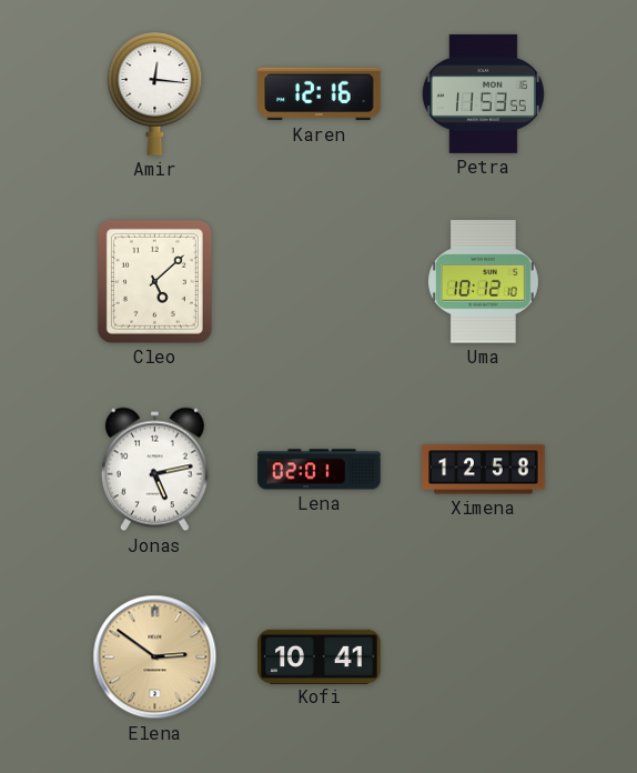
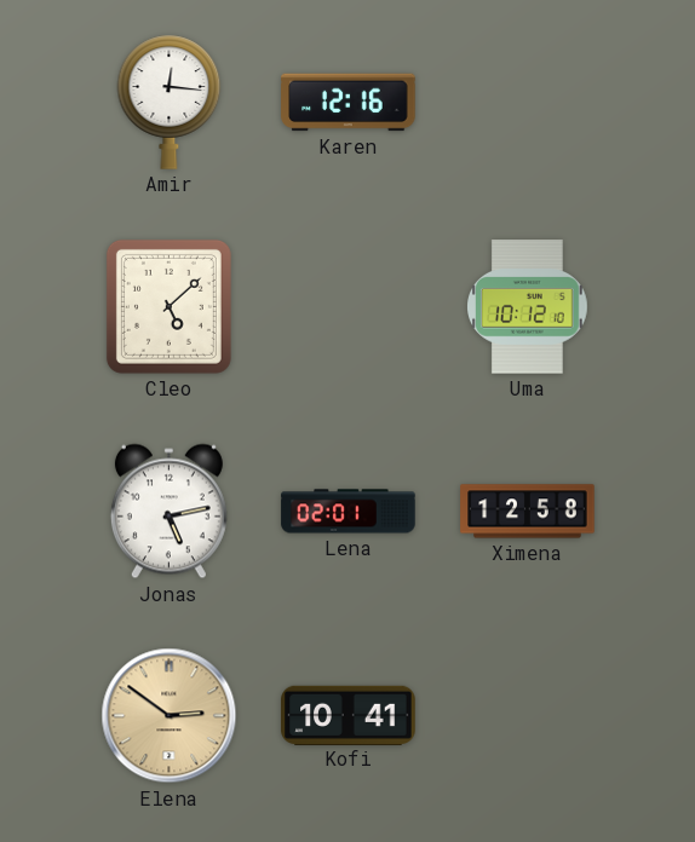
Petra: 11:53 -> none
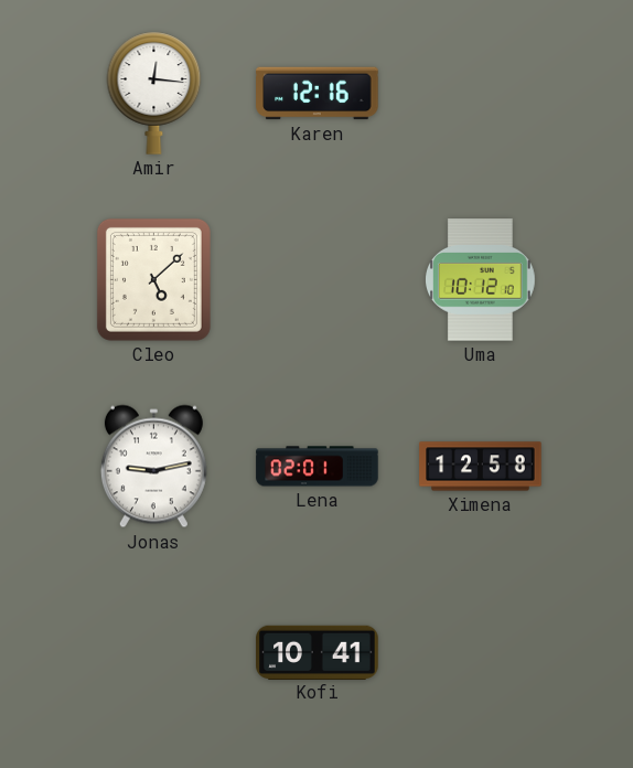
Jonas: 5:13 -> 9:13
Elena: 2:51 -> none
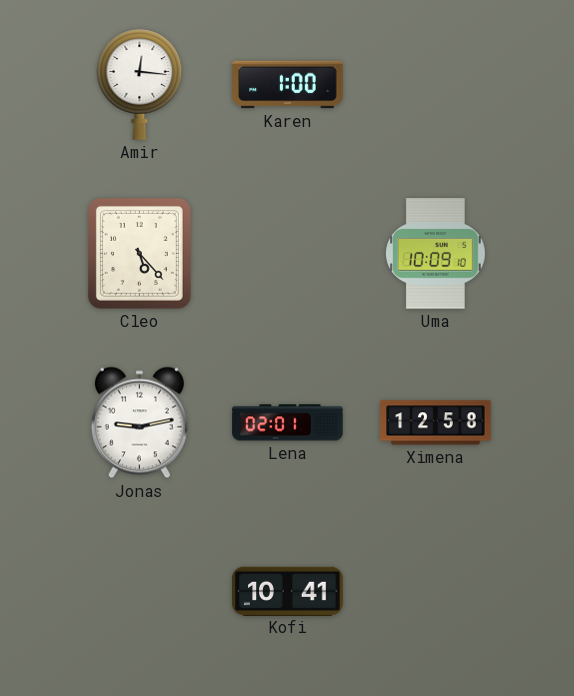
Karen: 12:16 -> 1:00
Cleo: 5:08 -> 5:23
Uma: 10:12 -> 10:09
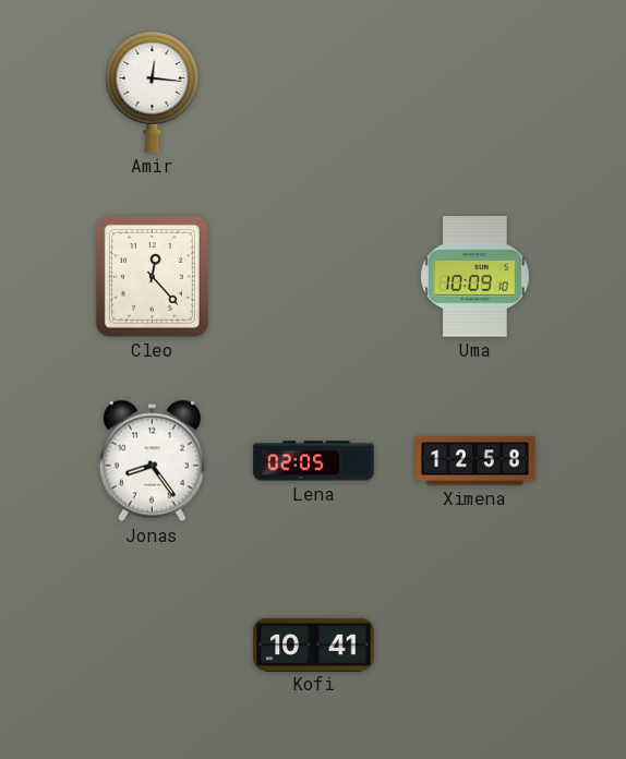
Karen: 1:00 -> none
Cleo: 5:23 -> 12:23
Jonas: 9:13 -> 8:24
Lena: 02:01 -> 02:05
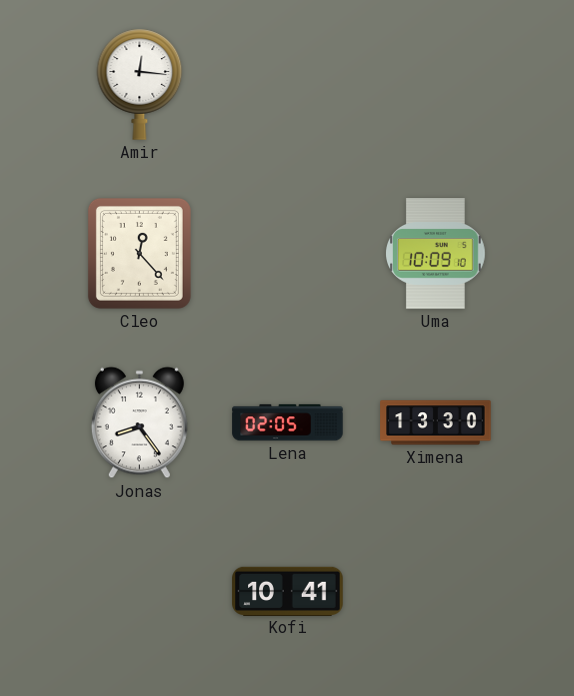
Ximena: 12:58 -> 13:30
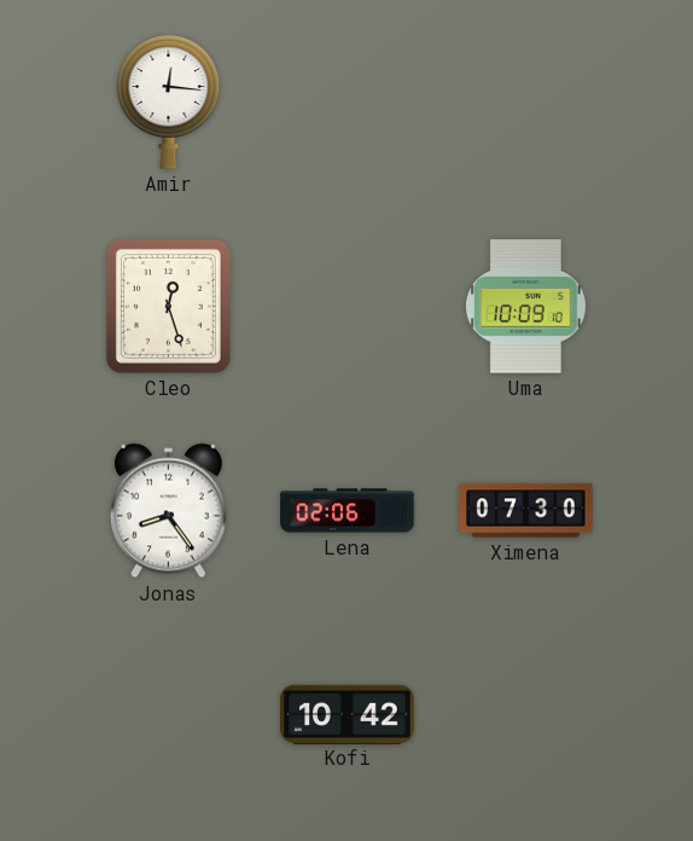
Cleo: 12:23 -> 12:27
Lena: 02:05 -> 02:06
Ximena: 13:30 -> 07:30
Kofi: 10:41 -> 10:42
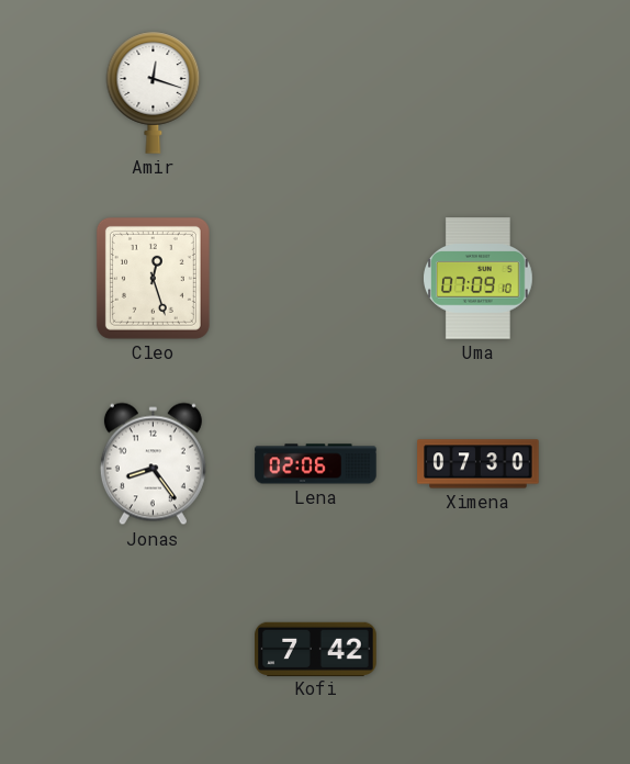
Amir: 12:16 -> 12:18
Uma: 10:09 -> 07:09
Kofi: 10:42 -> 7:42
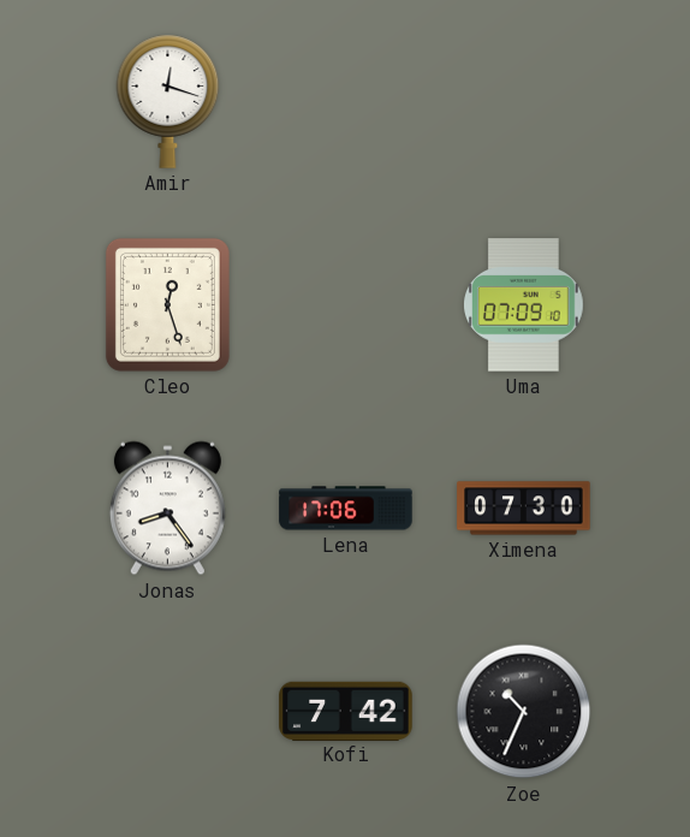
Lena: 02:06 -> 17:06
Zoe: none -> 10:34
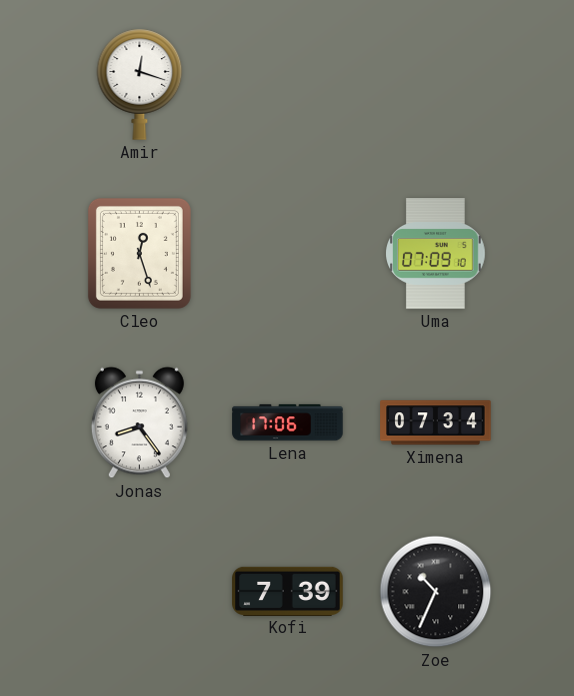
Ximena: 07:30 -> 07:34
Kofi: 7:42 -> 7:39
